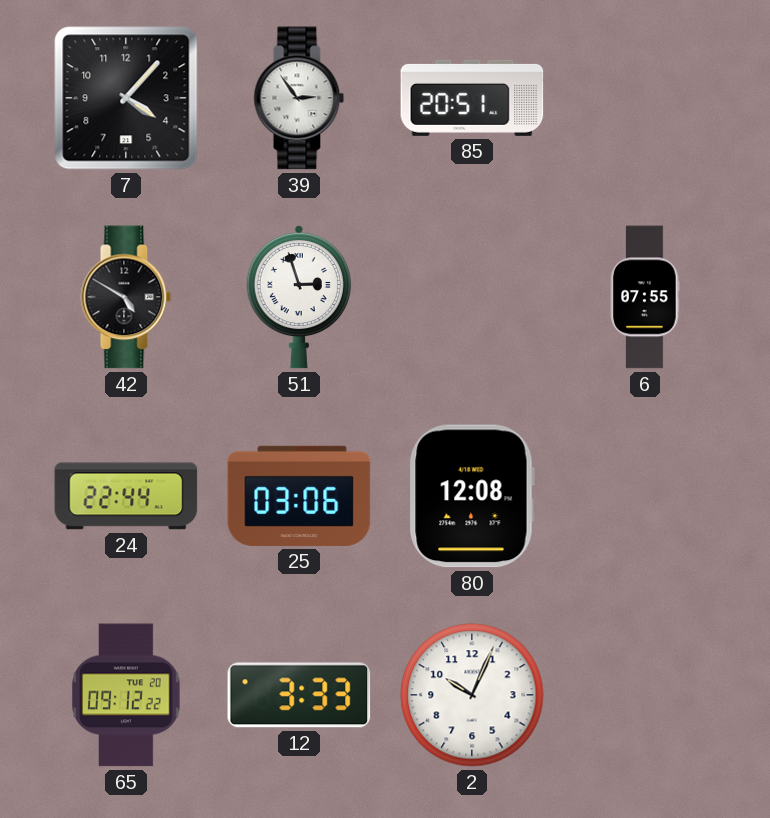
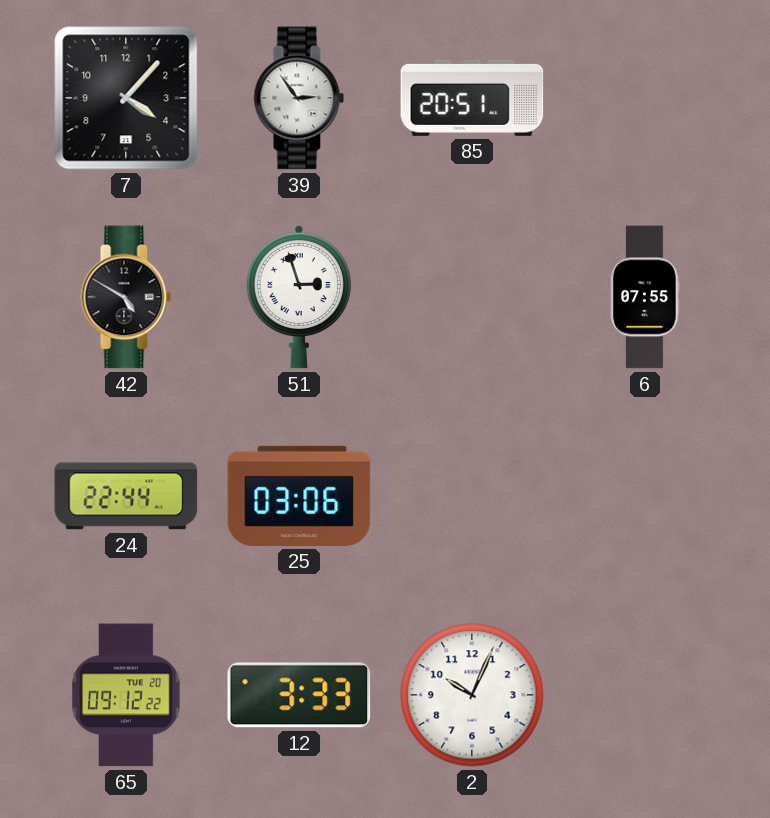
80: 12:08 -> none
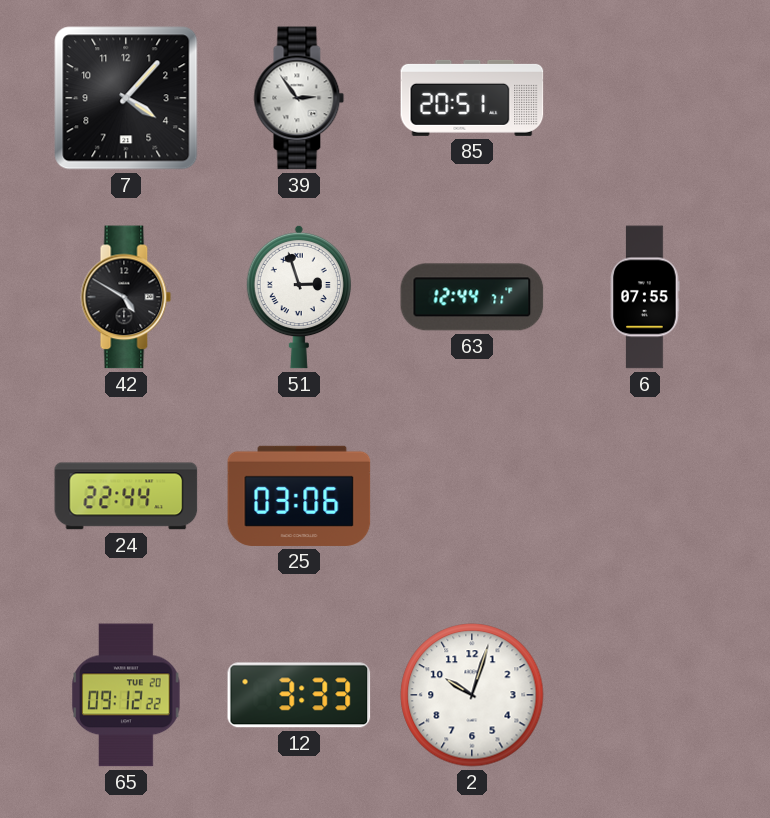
63: none -> 12:44
2: 10:04 -> 10:03
